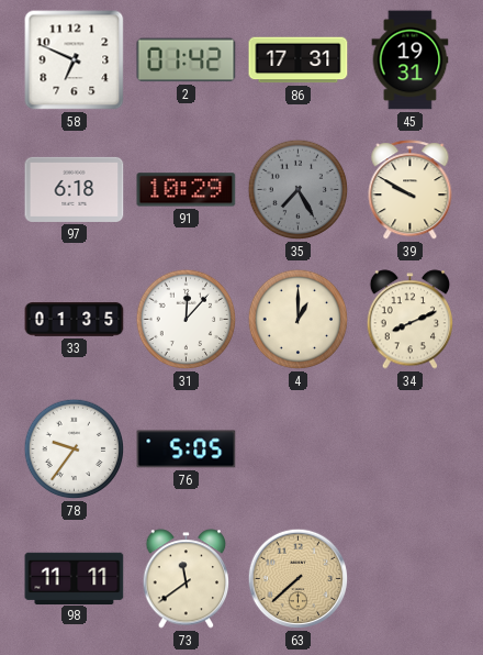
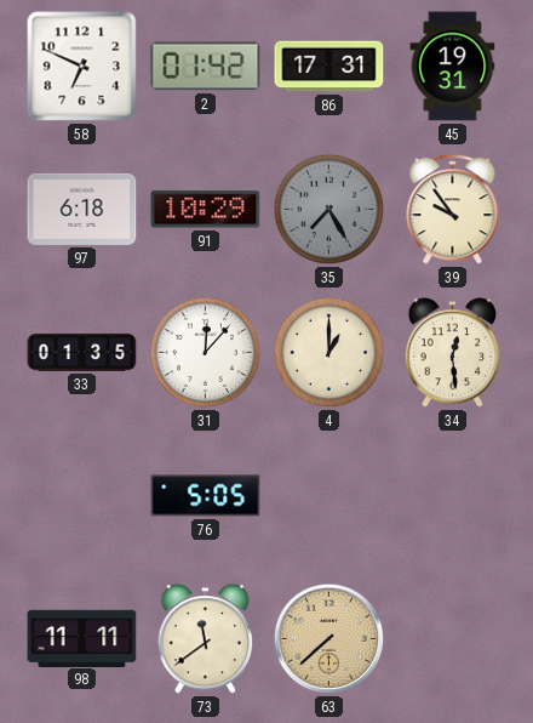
39: 9:50 -> 9:54
34: 8:11 -> 12:29
78: 9:36 -> none
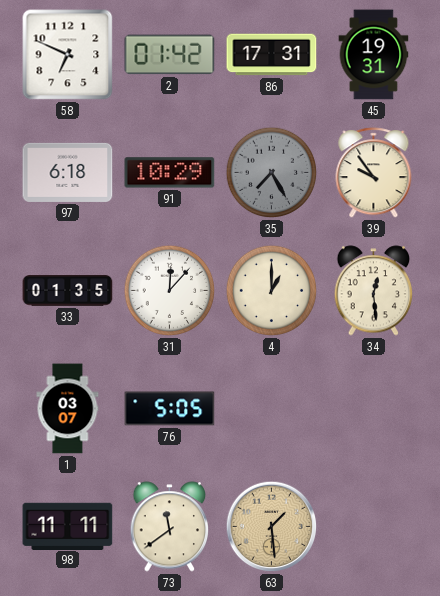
1: none -> 03:07
63: 7:38 -> 1:29
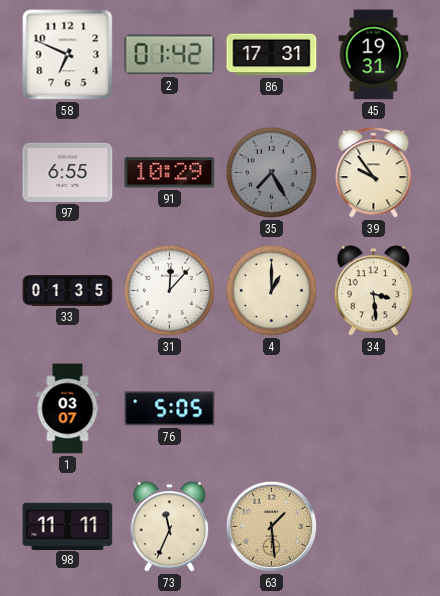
97: 6:18 -> 6:55
34: 12:29 -> 3:29
73: 11:39 -> 11:34
